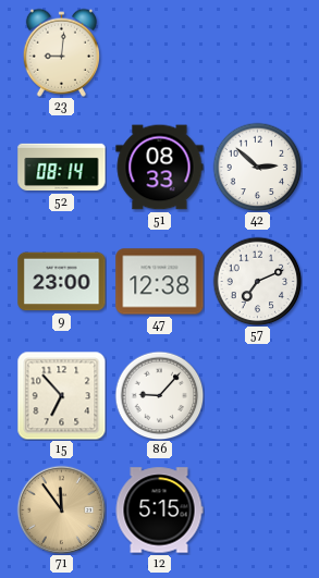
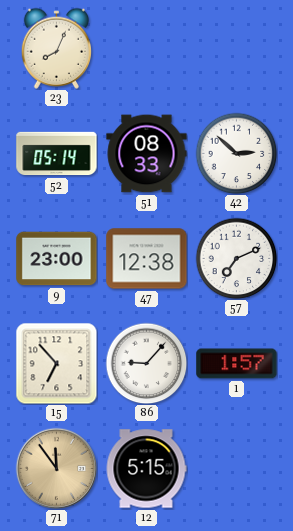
23: 9:01 -> 8:04
52: 08:14 -> 05:14
1: none -> 1:57
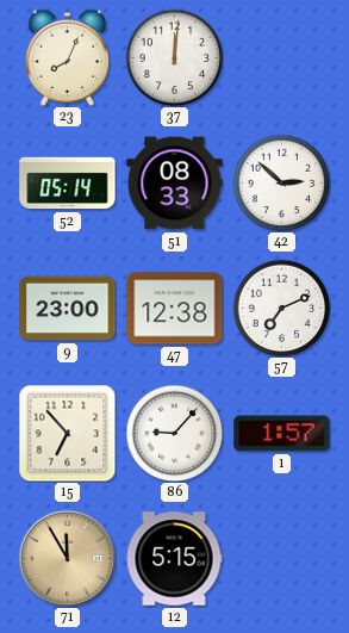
37: none -> 12:01
71: 11:54 -> 11:55
